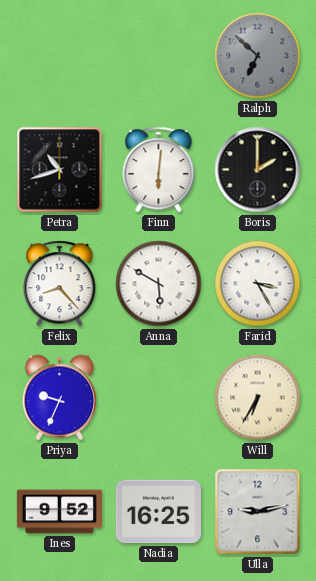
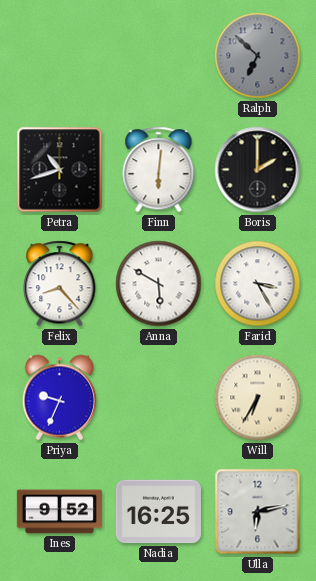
Ulla: 9:13 -> 6:13
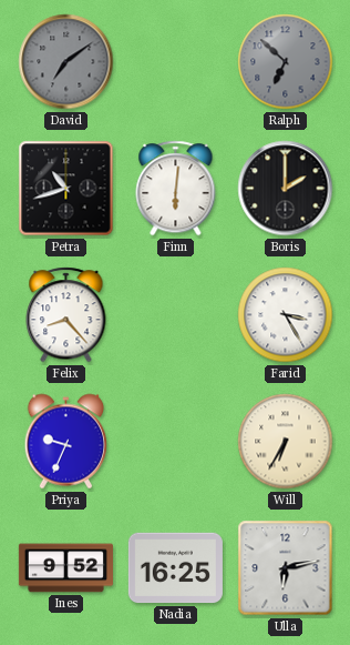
David: none -> 7:09
Anna: 5:50 -> none
